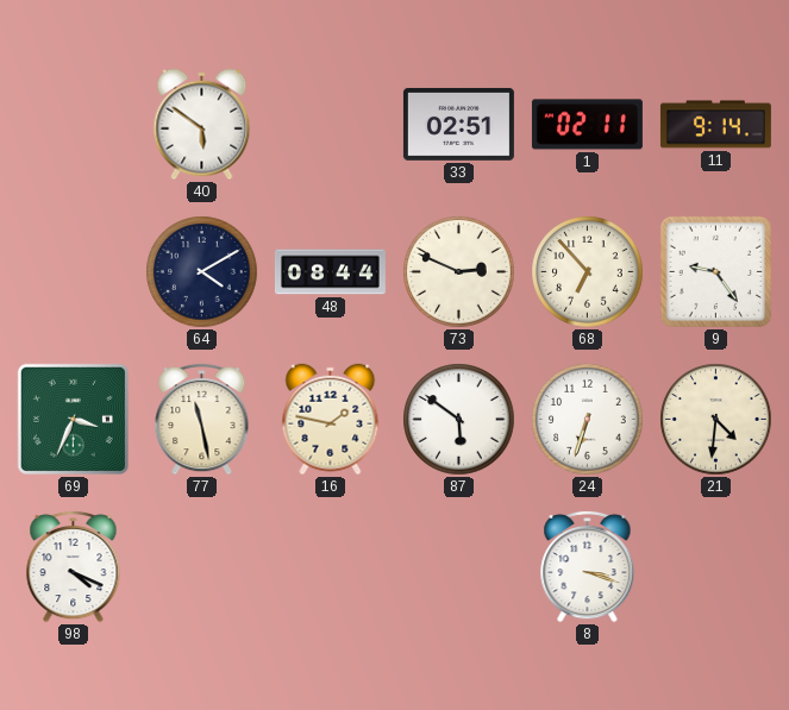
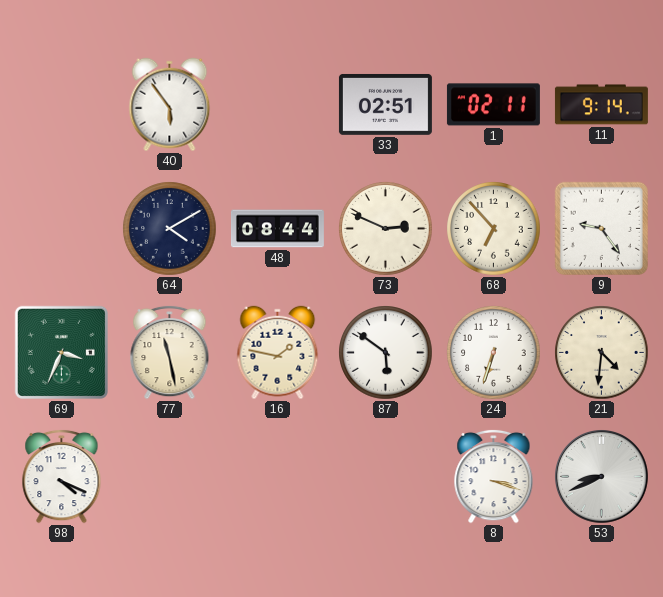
40: 5:51 -> 5:54
53: none -> 8:41
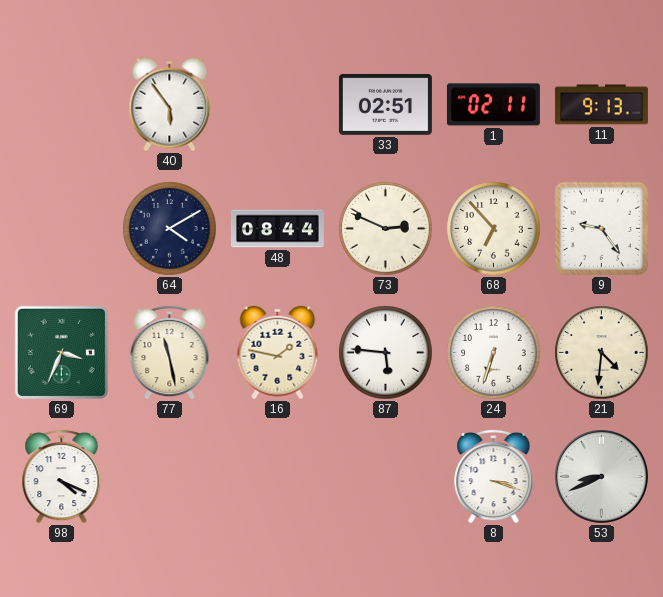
11: 9:14 -> 9:13
87: 5:51 -> 5:46
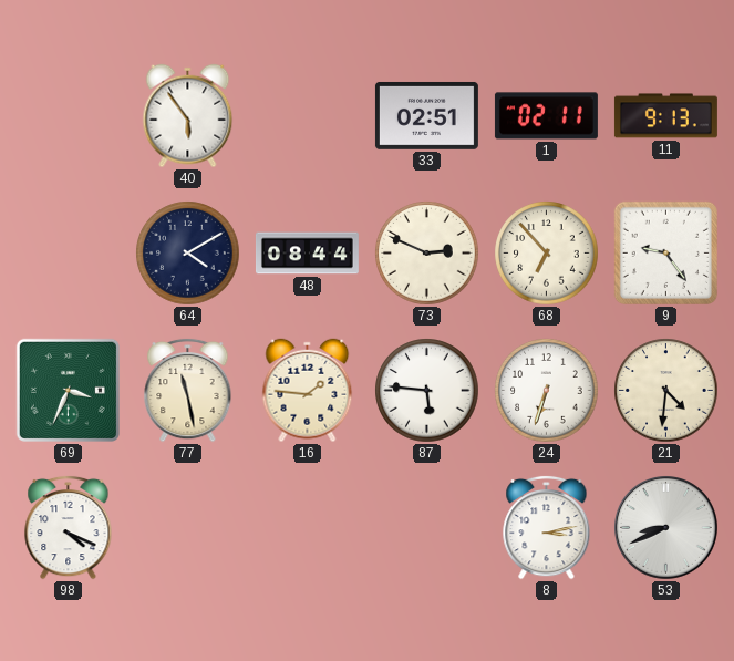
16: 1:47 -> 1:46
8: 3:18 -> 3:13
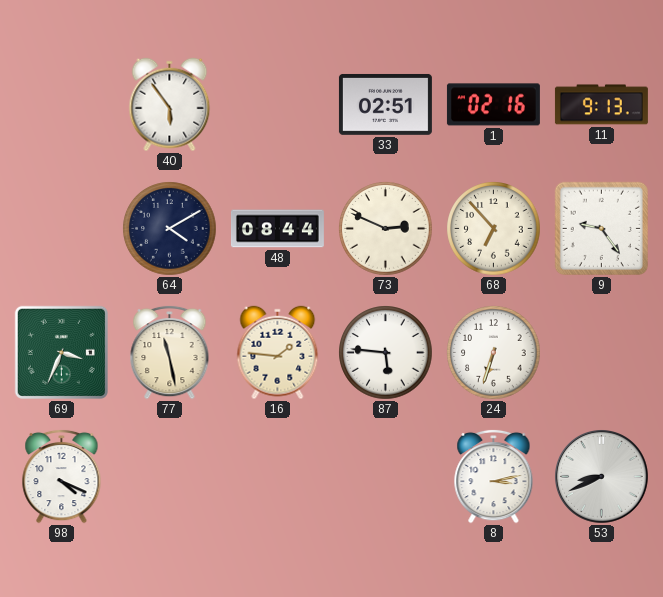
1: 02:11 -> 02:16
21: 4:31 -> none
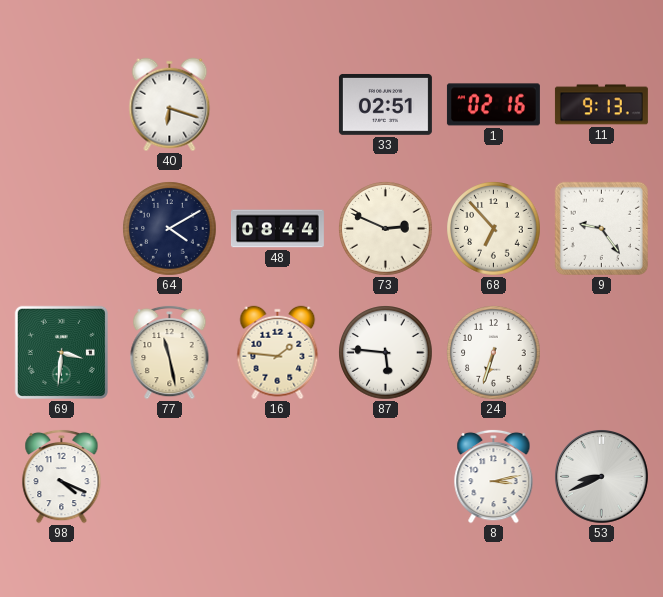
40: 5:54 -> 6:18
69: 3:34 -> 3:31
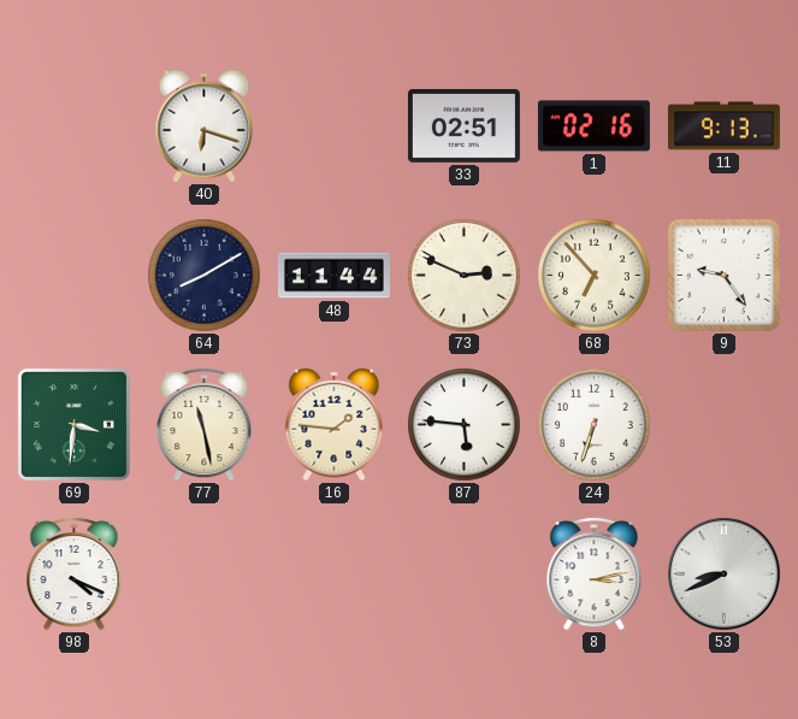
64: 4:10 -> 8:10
48: 08:44 -> 11:44
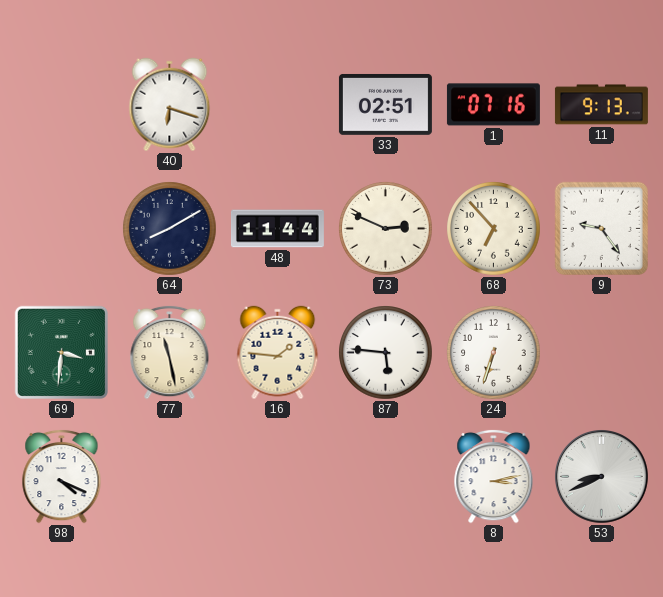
1: 02:16 -> 07:16
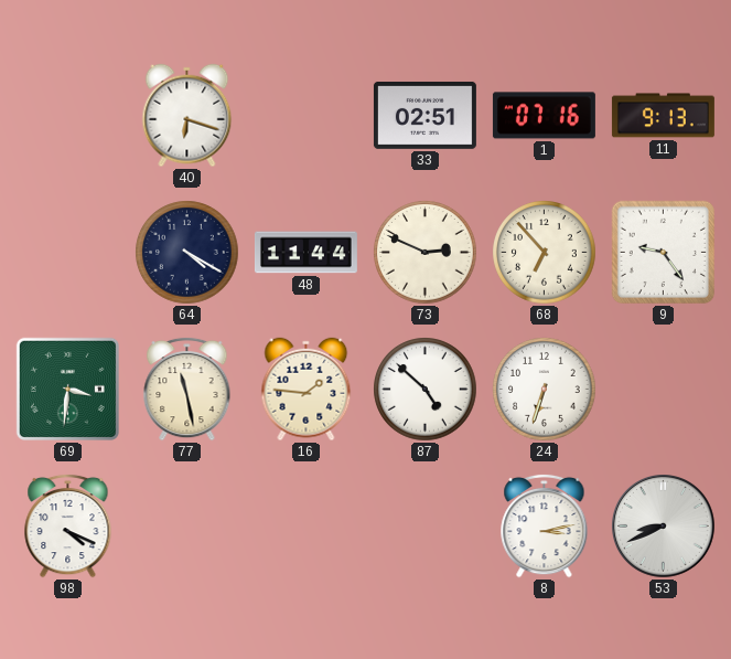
64: 8:10 -> 4:20
87: 5:46 -> 4:52
